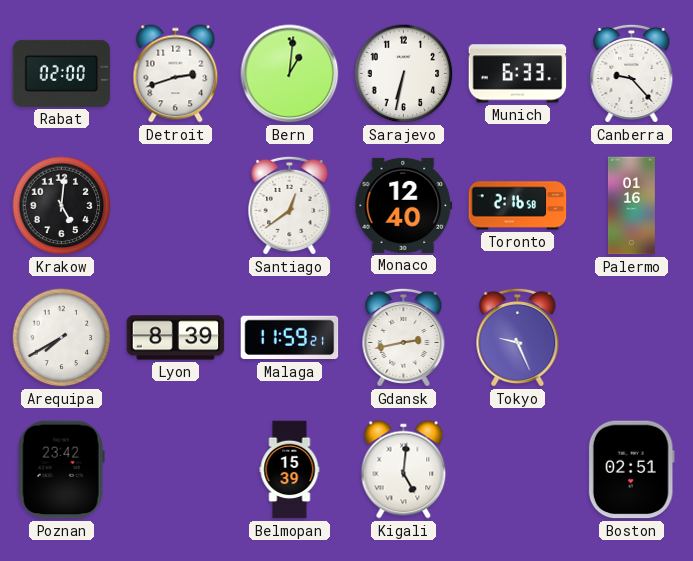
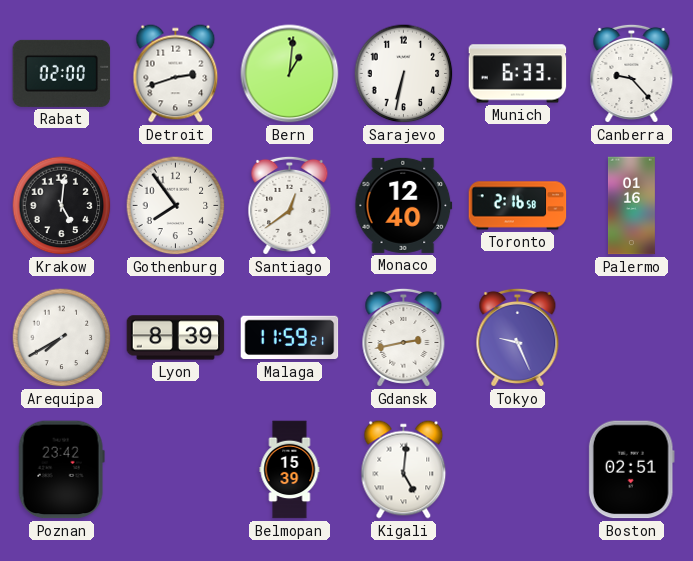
Gothenburg: none -> 7:54
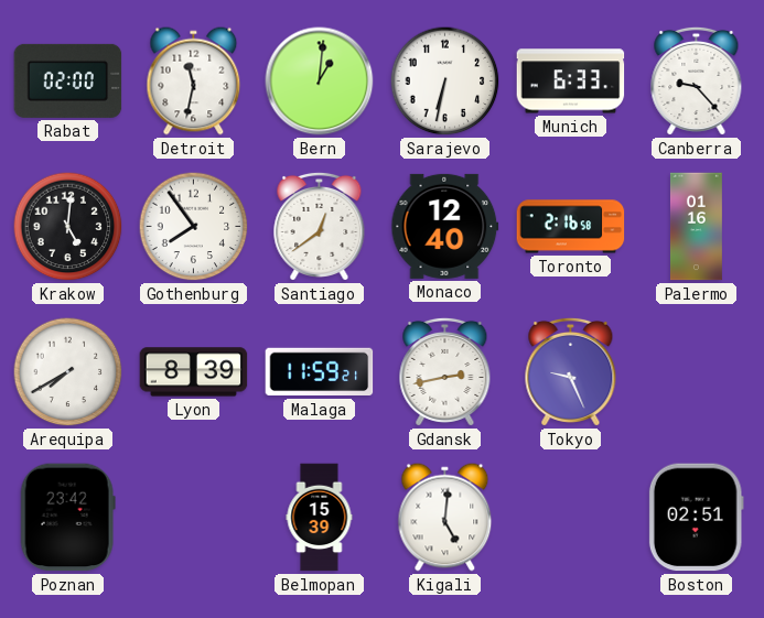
Detroit: 2:42 -> 11:32
